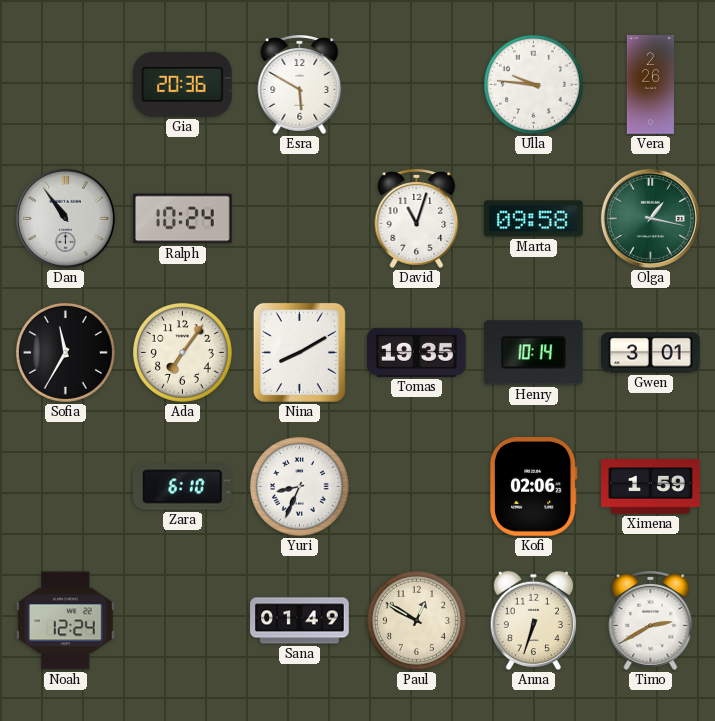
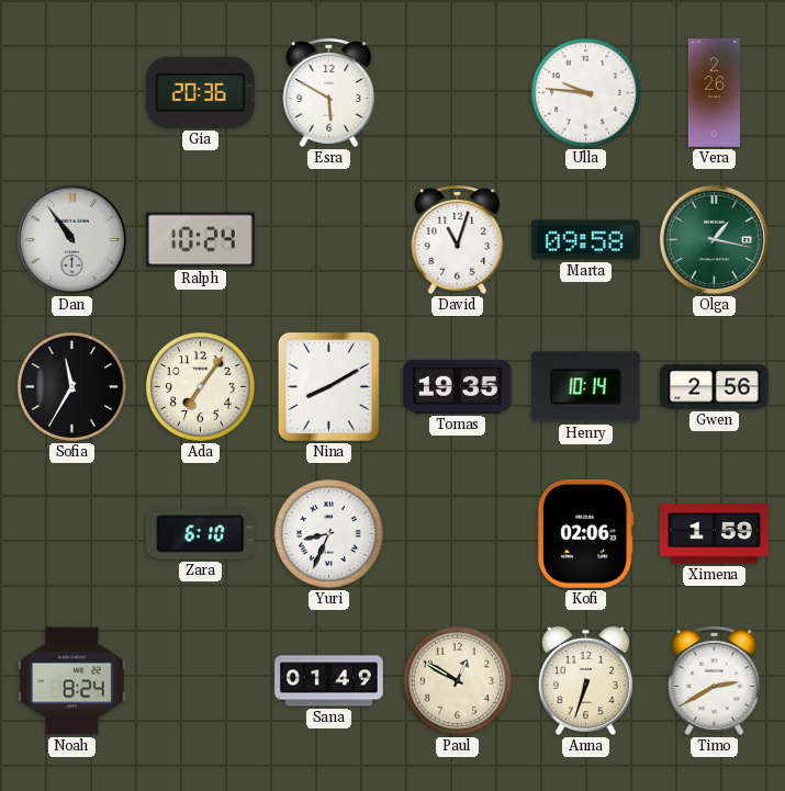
Gwen: 3:01 -> 2:56
Noah: 12:24 -> 8:24
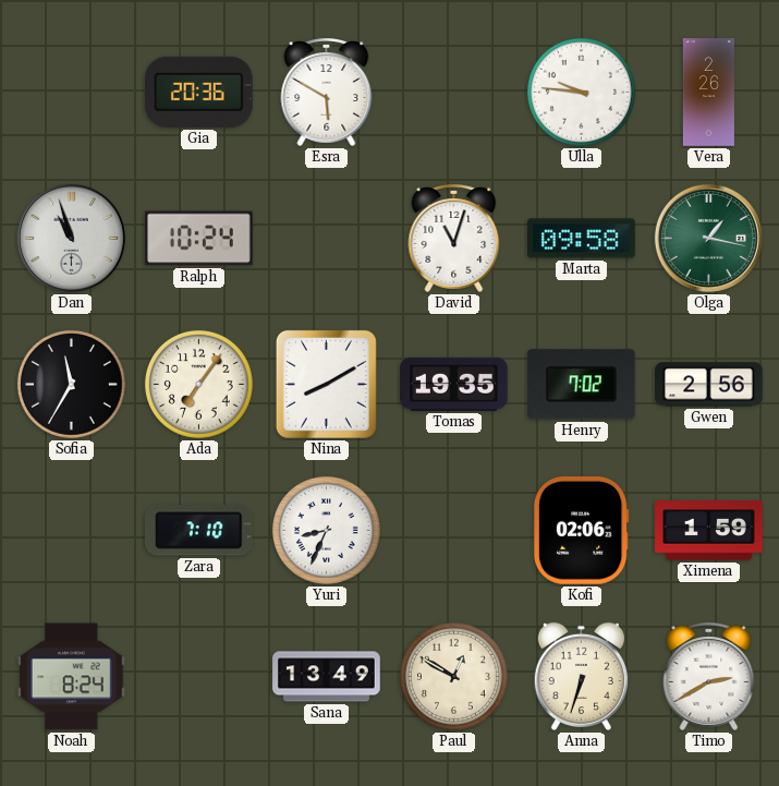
Dan: 10:54 -> 10:57
Henry: 10:14 -> 7:02
Zara: 6:10 -> 7:10
Sana: 01:49 -> 13:49
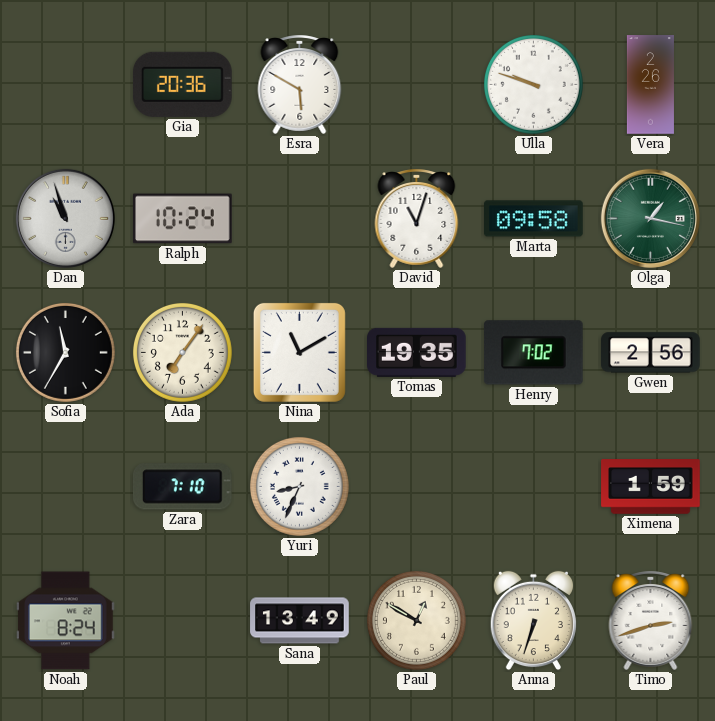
Ulla: 9:46 -> 9:48
Nina: 8:10 -> 11:10
Kofi: 02:06 -> none
Timo: 2:40 -> 2:42
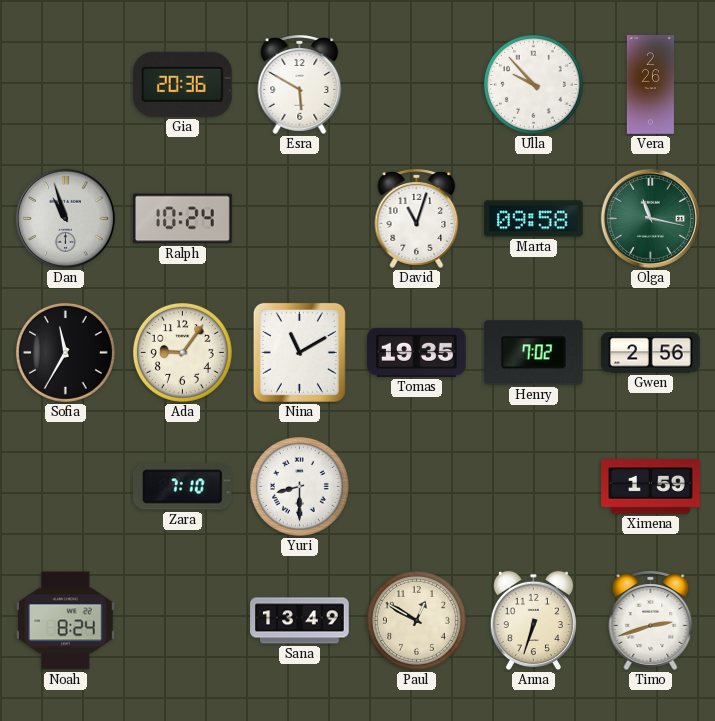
Ulla: 9:48 -> 9:53
Olga: 1:17 -> 11:17
Ada: 7:06 -> 9:06
Yuri: 8:34 -> 8:30
